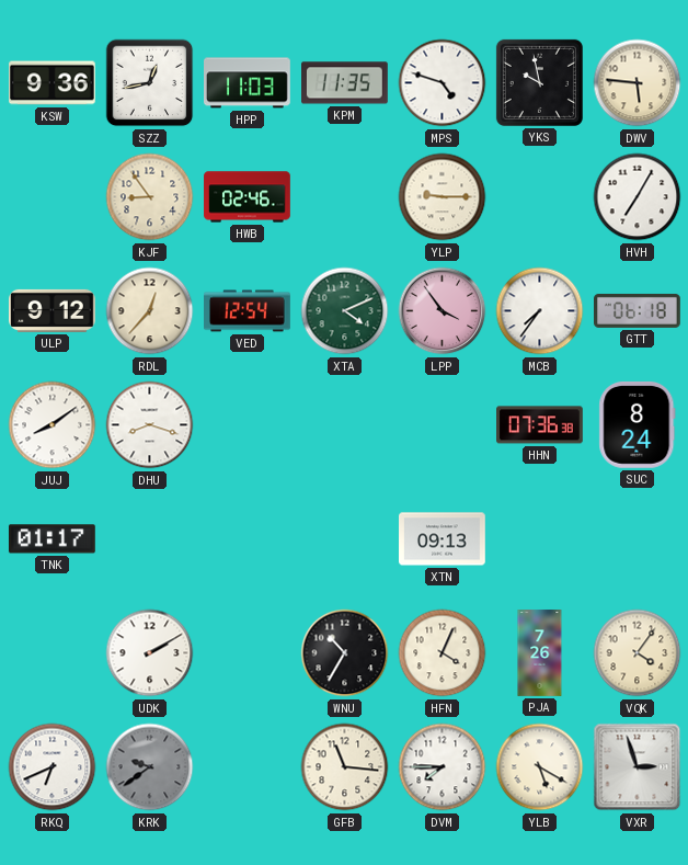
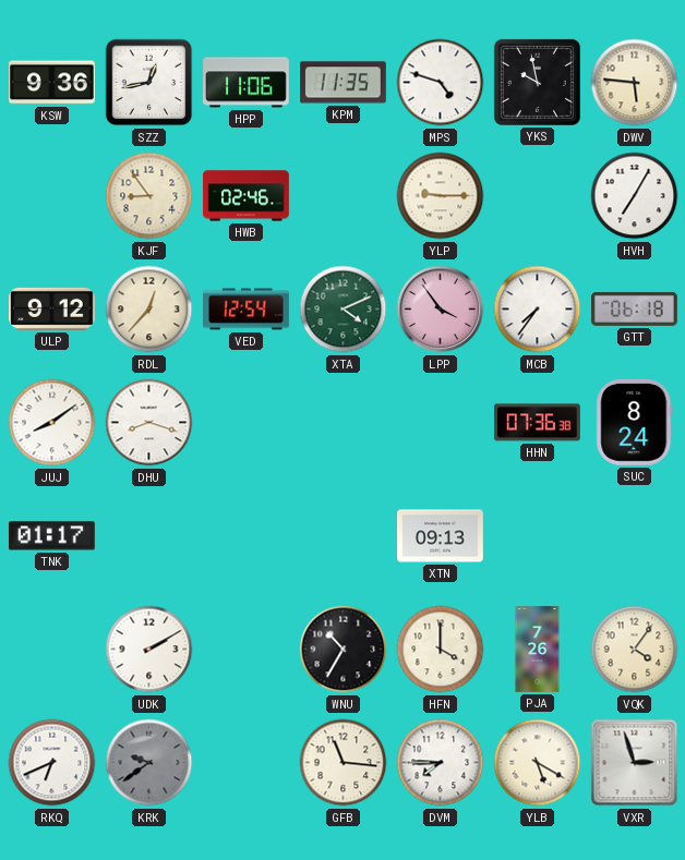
HPP: 11:03 -> 11:06
HFN: 4:04 -> 4:00
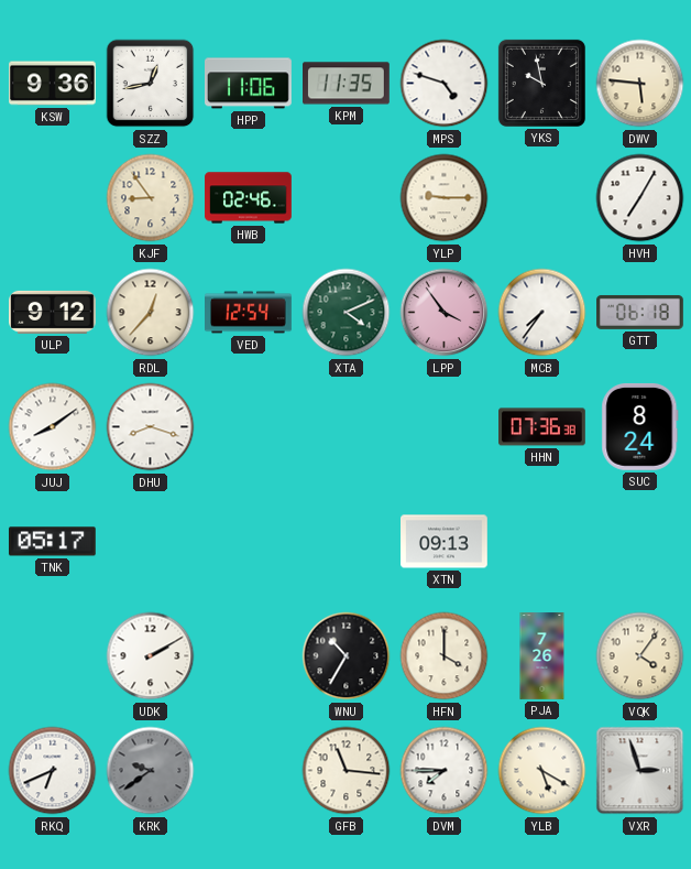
TNK: 01:17 -> 05:17
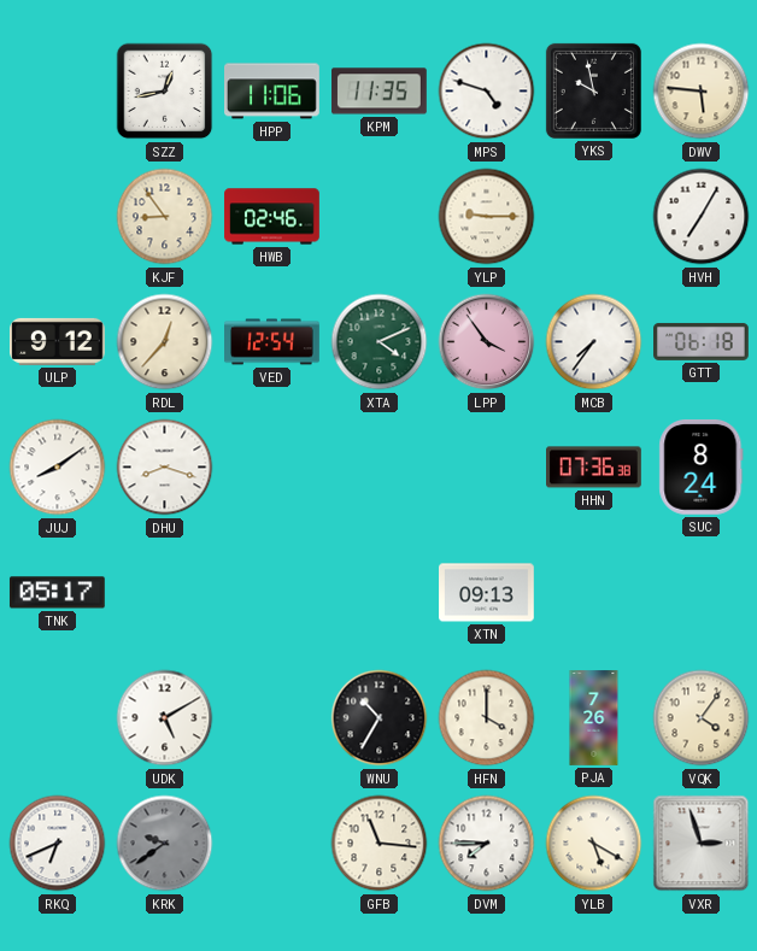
KSW: 9:36 -> none
UDK: 2:10 -> 5:10
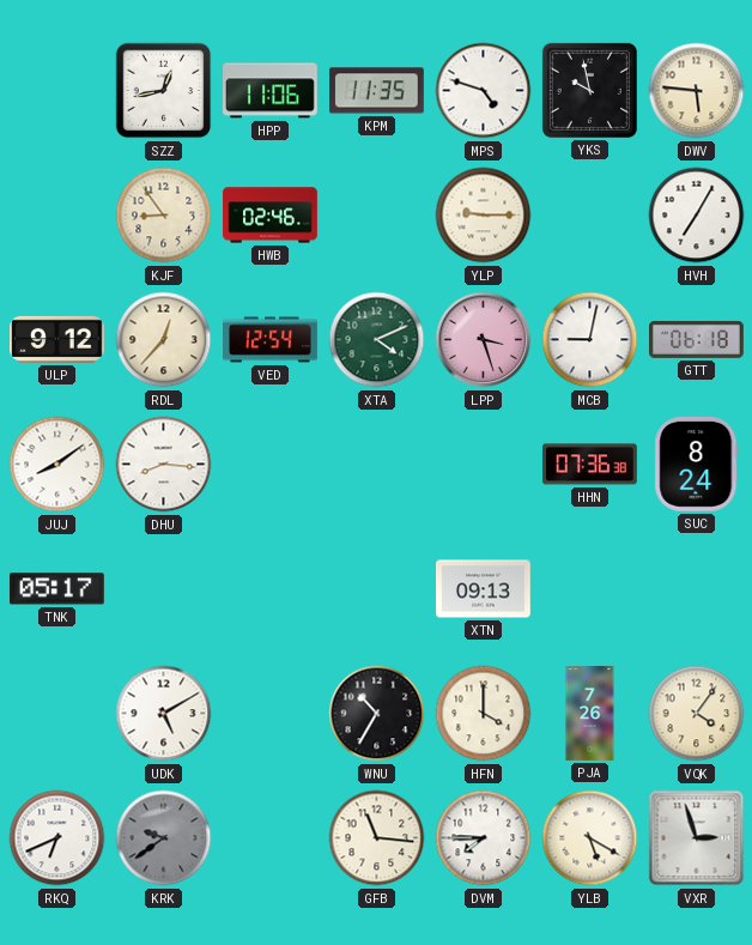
LPP: 3:54 -> 3:27
MCB: 7:36 -> 9:02
DHU: 8:18 -> 8:16
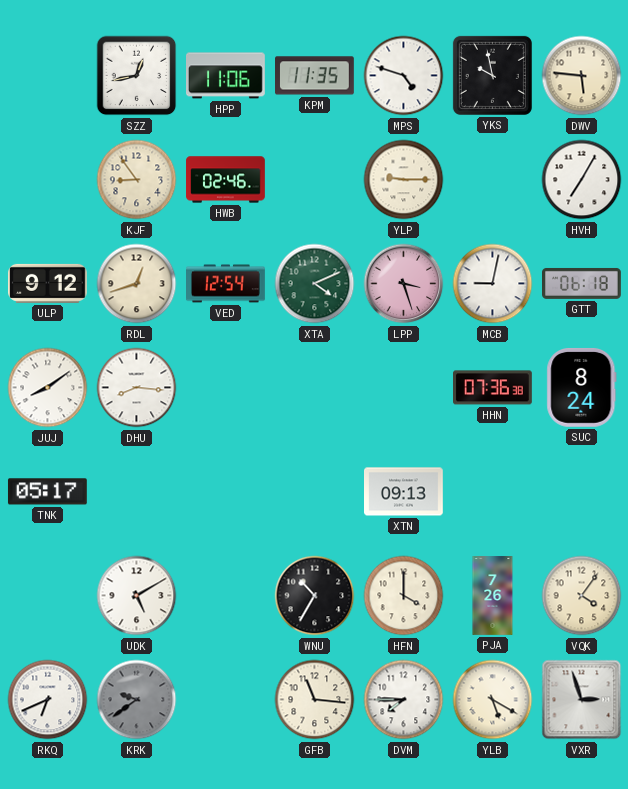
RDL: 12:37 -> 12:42
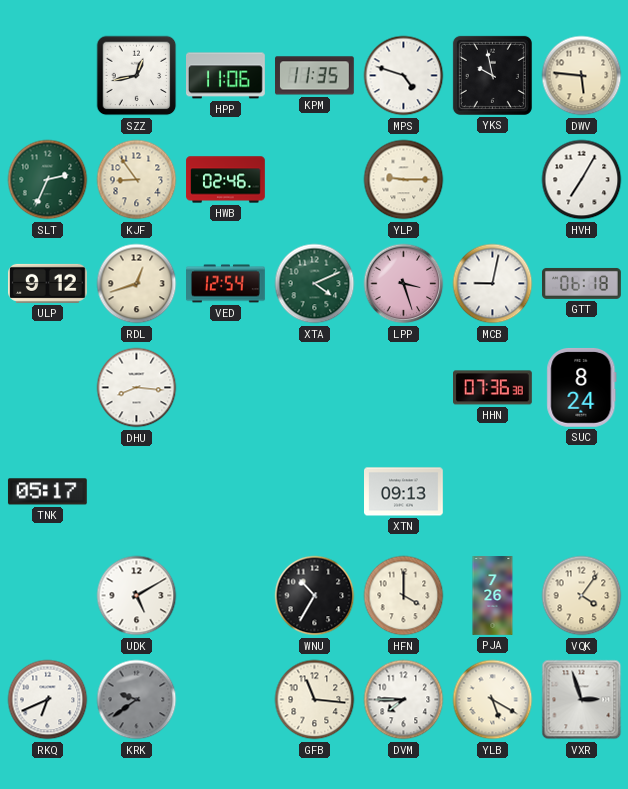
SLT: none -> 2:34
JUJ: 8:09 -> none
